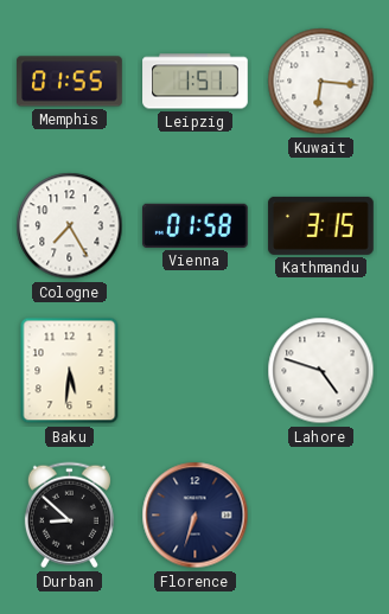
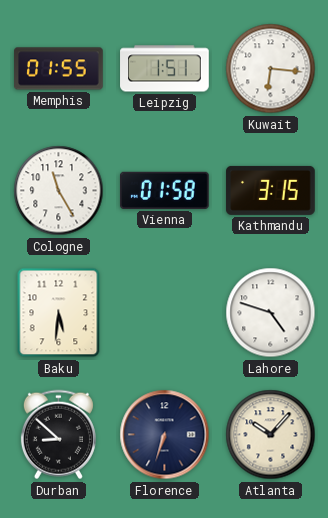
Cologne: 7:25 -> 11:25
Atlanta: none -> 10:07
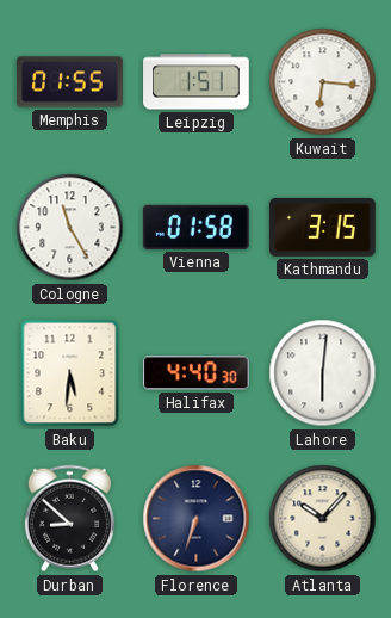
Halifax: none -> 4:40
Lahore: 4:48 -> 6:01
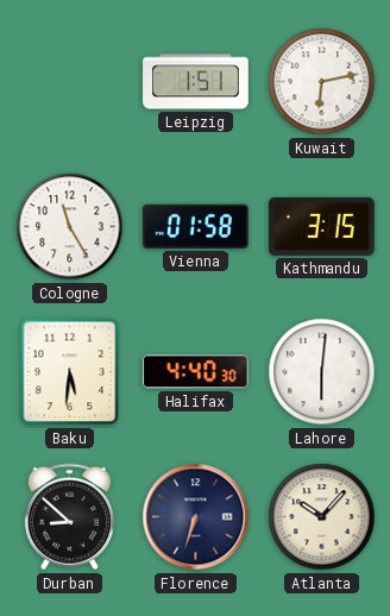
Memphis: 01:55 -> none
Kuwait: 6:16 -> 6:13
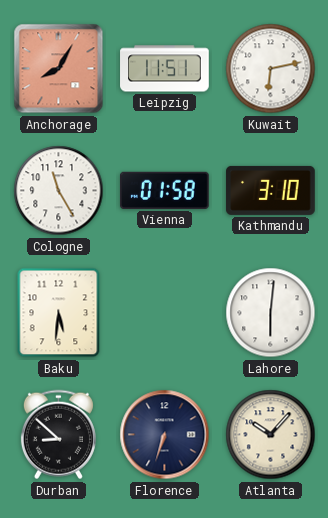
Anchorage: none -> 8:05
Leipzig: 1:51 -> 11:51
Kathmandu: 3:15 -> 3:10
Halifax: 4:40 -> none
